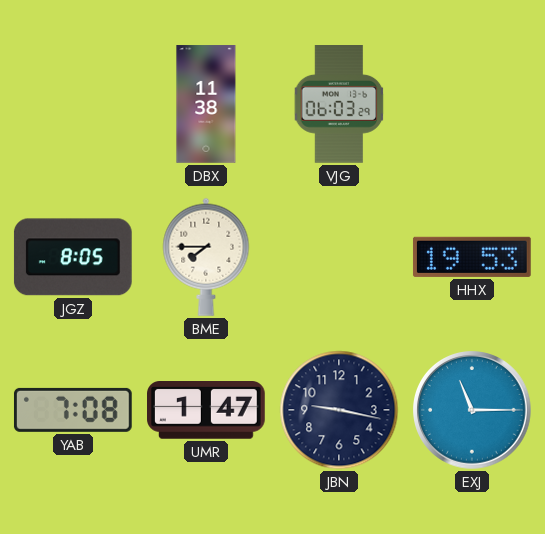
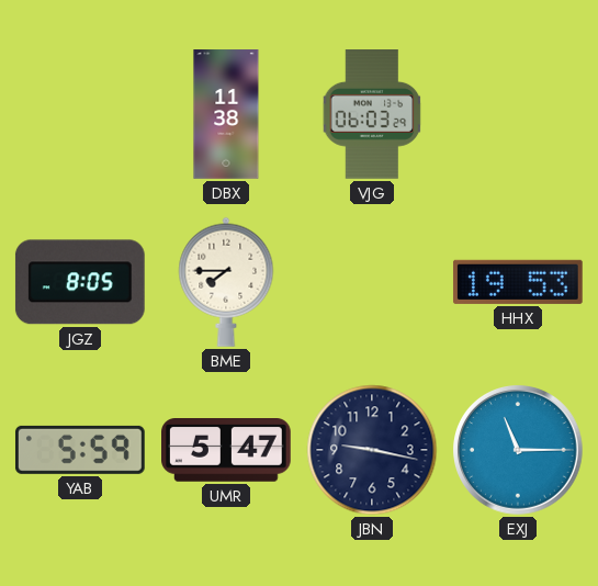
YAB: 7:08 -> 5:59
UMR: 1:47 -> 5:47
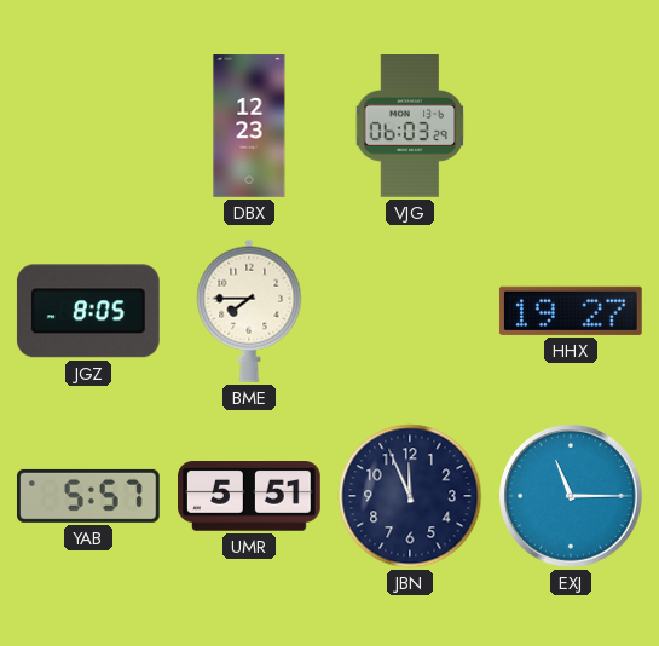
DBX: 11:38 -> 12:23
HHX: 19:53 -> 19:27
YAB: 5:59 -> 5:57
UMR: 5:47 -> 5:51
JBN: 9:17 -> 11:56
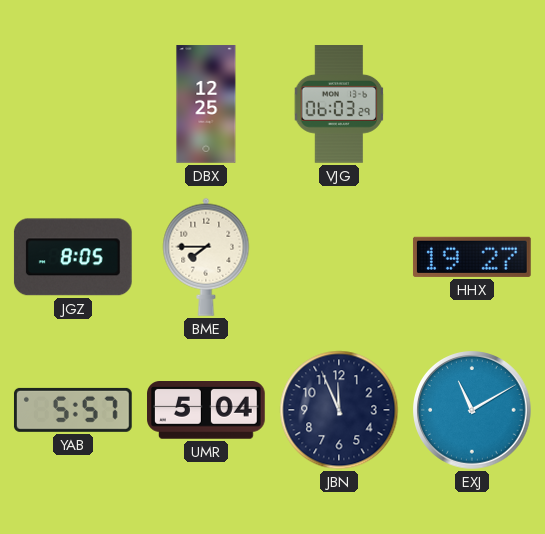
DBX: 12:23 -> 12:25
UMR: 5:51 -> 5:04
EXJ: 11:15 -> 11:10
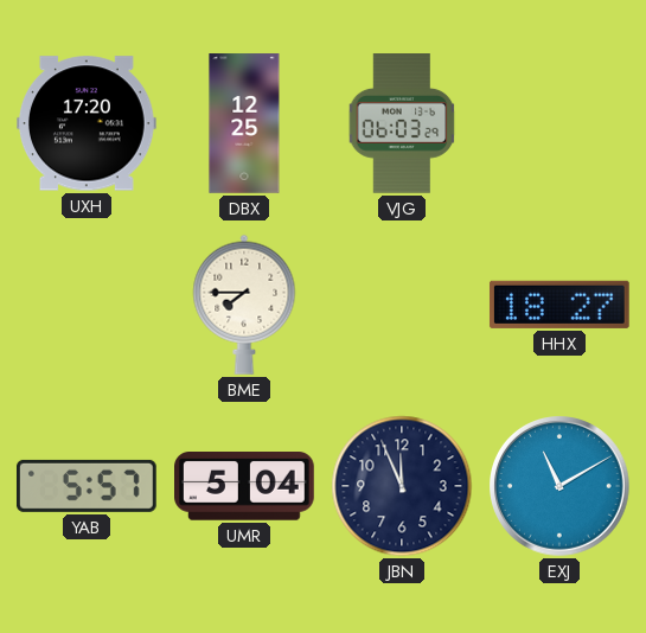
UXH: none -> 17:20
JGZ: 8:05 -> none
HHX: 19:27 -> 18:27
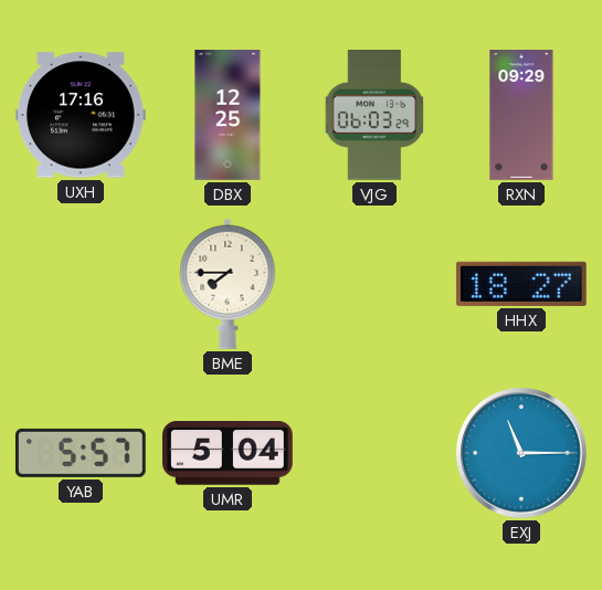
UXH: 17:20 -> 17:16
RXN: none -> 09:29
JBN: 11:56 -> none
EXJ: 11:10 -> 11:15
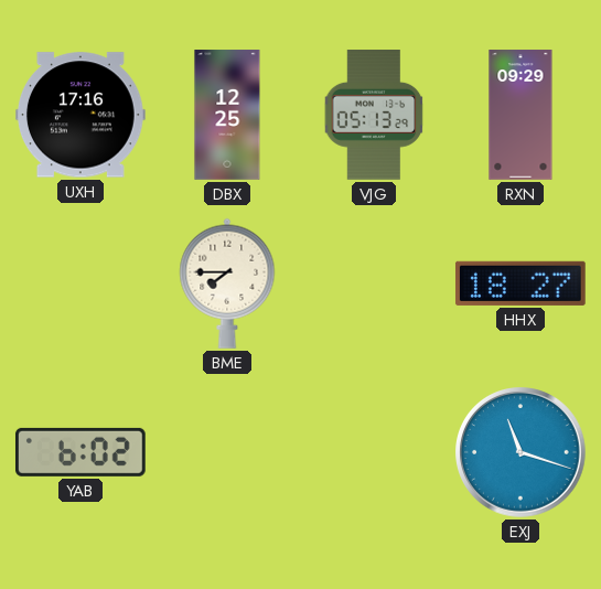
VJG: 06:03 -> 05:13
YAB: 5:57 -> 6:02
UMR: 5:04 -> none
EXJ: 11:15 -> 11:18
